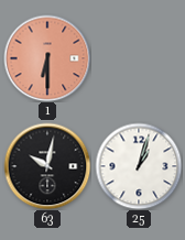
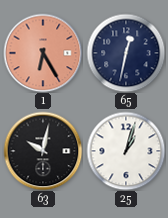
1: 6:30 -> 6:25
65: none -> 12:32
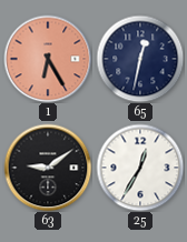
63: 10:02 -> 9:09
25: 1:03 -> 12:35
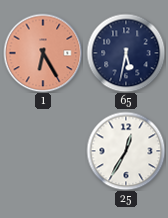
65: 12:32 -> 5:32
63: 9:09 -> none
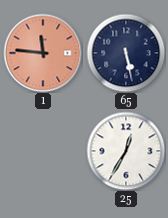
1: 6:25 -> 11:46
65: 5:32 -> 5:28
